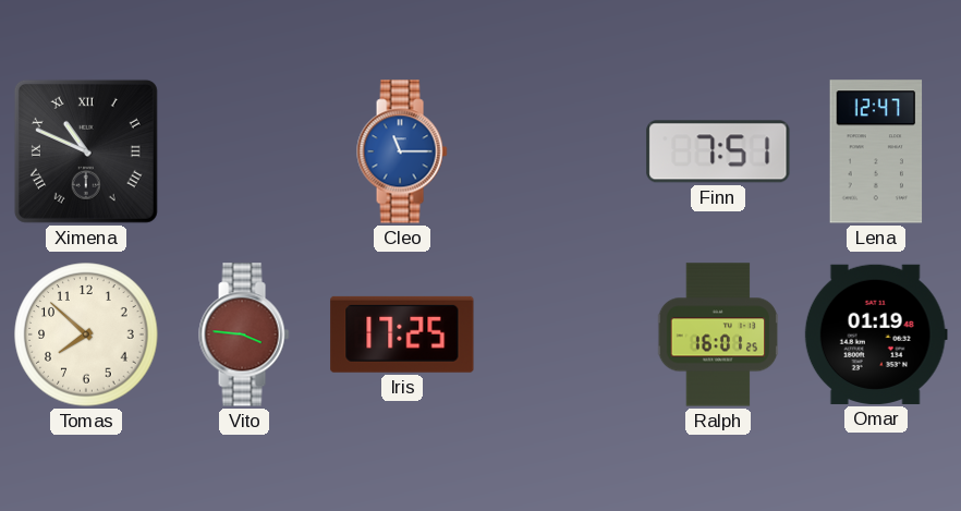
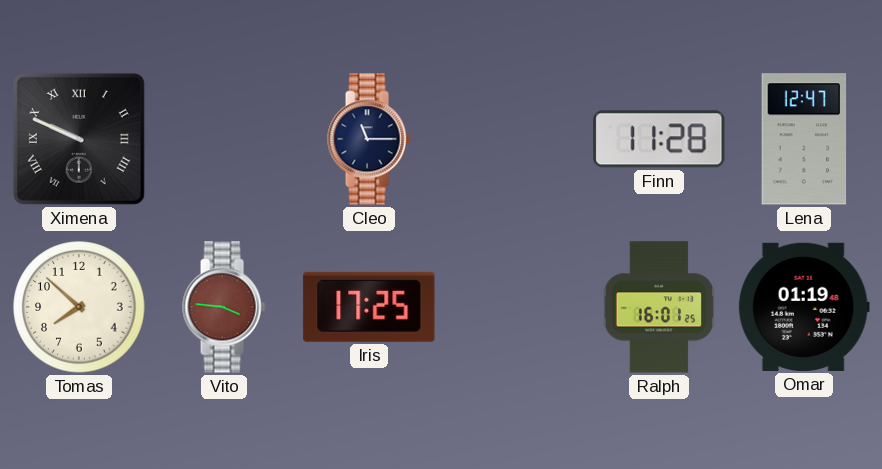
Ximena: 10:49 -> 9:49
Cleo dial: blue -> navy
Finn: 7:51 -> 11:28
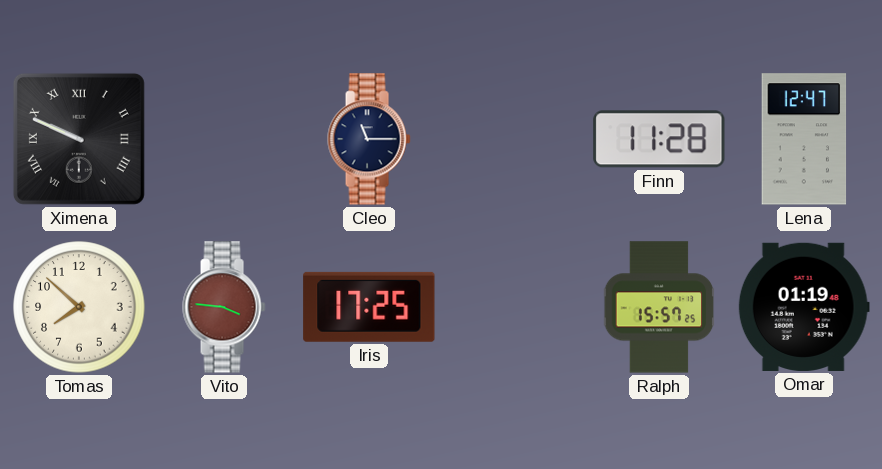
Ralph: 16:01 -> 15:57
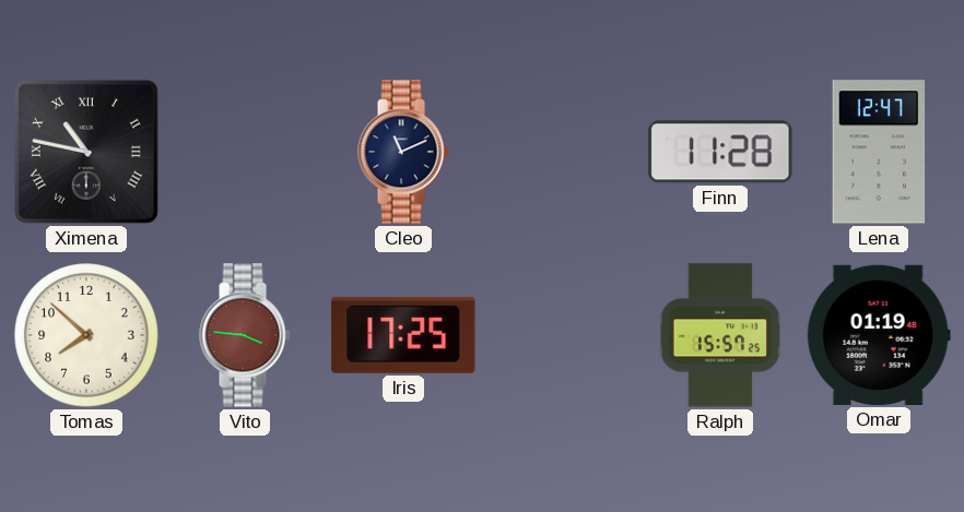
Ximena: 9:49 -> 10:47
Cleo: 11:15 -> 11:11
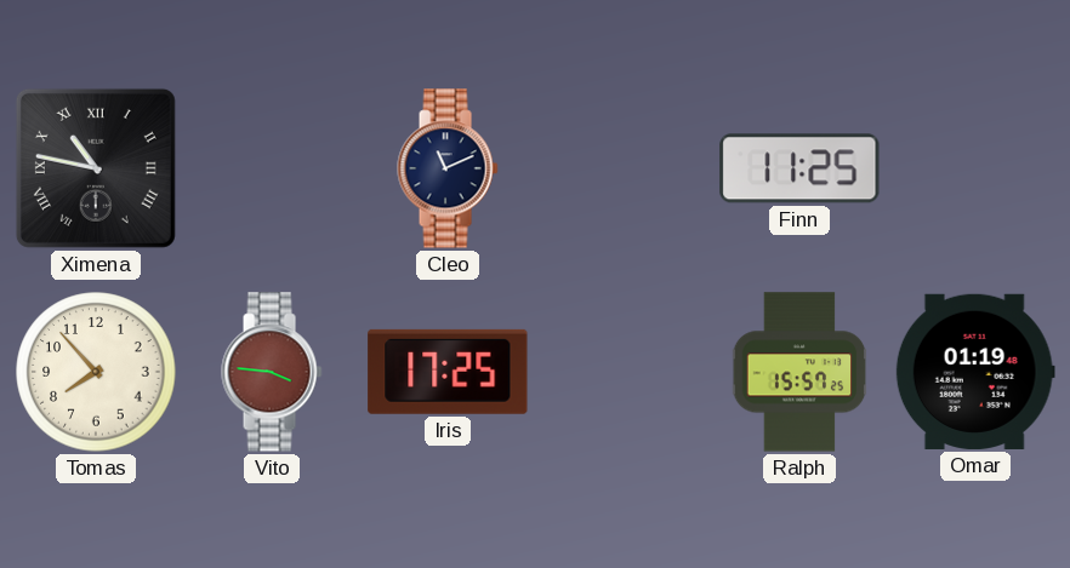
Finn: 11:28 -> 11:25
Lena: 12:47 -> none
Tomas: 7:52 -> 7:53
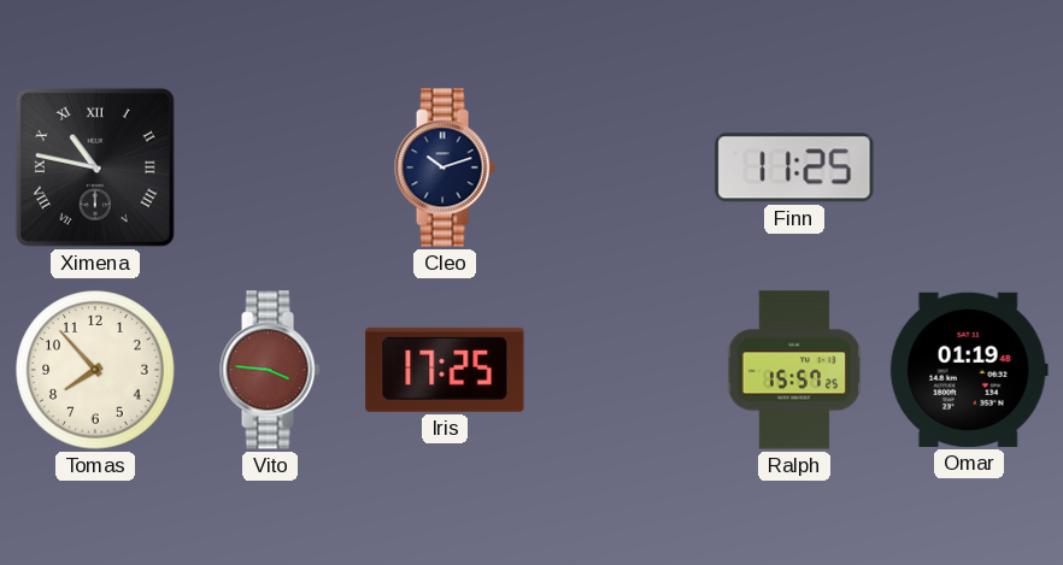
Cleo: 11:11 -> 10:12
